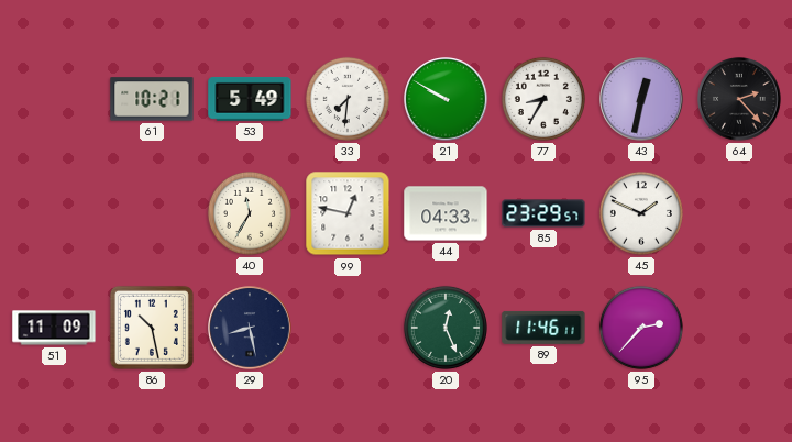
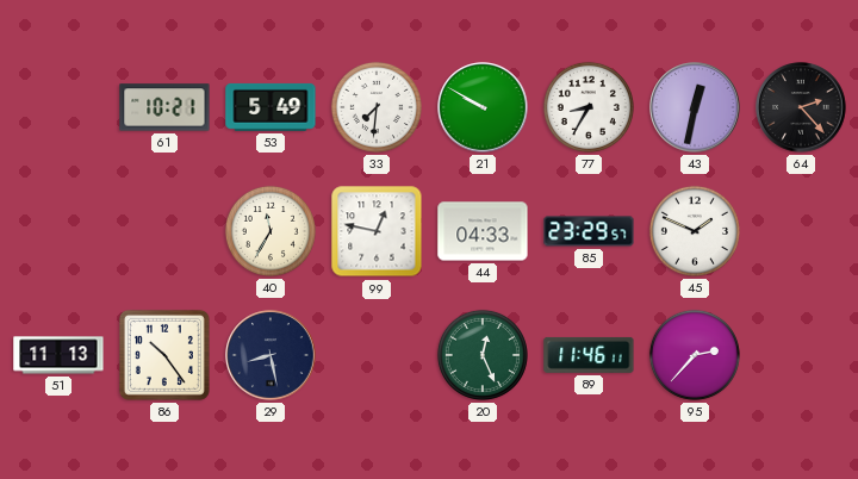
51: 11:09 -> 11:13
86: 10:28 -> 10:24
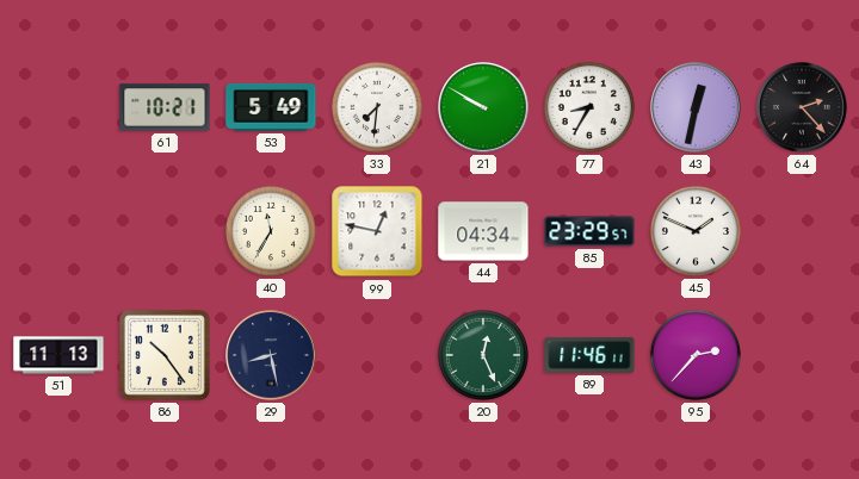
44: 04:33 -> 04:34
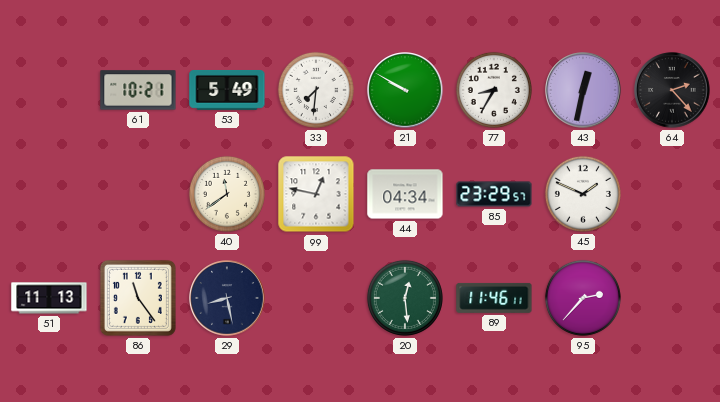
40: 11:35 -> 11:39
86: 10:24 -> 11:24
20: 12:26 -> 12:29
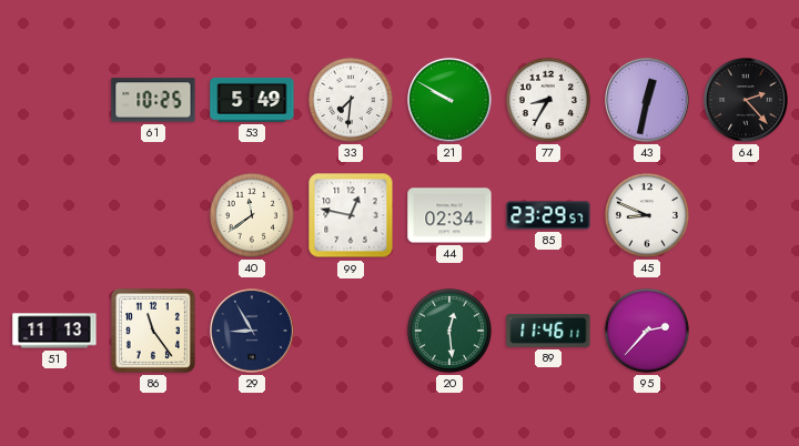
61: 10:21 -> 10:25
44: 04:34 -> 02:34
45: 1:49 -> 8:49
29: 8:28 -> 8:55
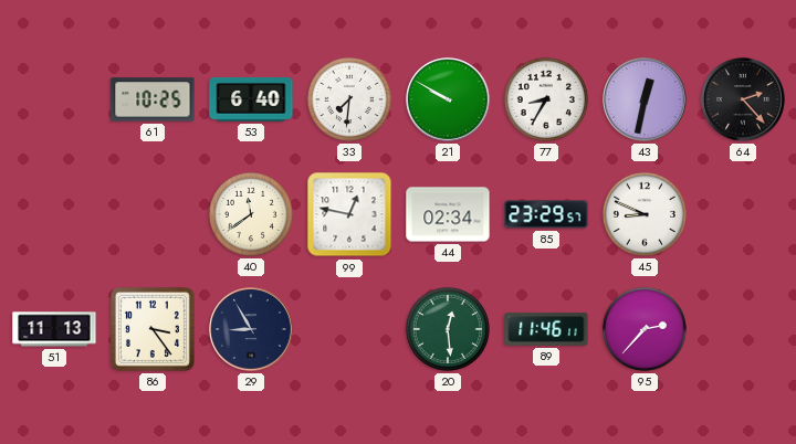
53: 5:49 -> 6:40
86: 11:24 -> 3:24
